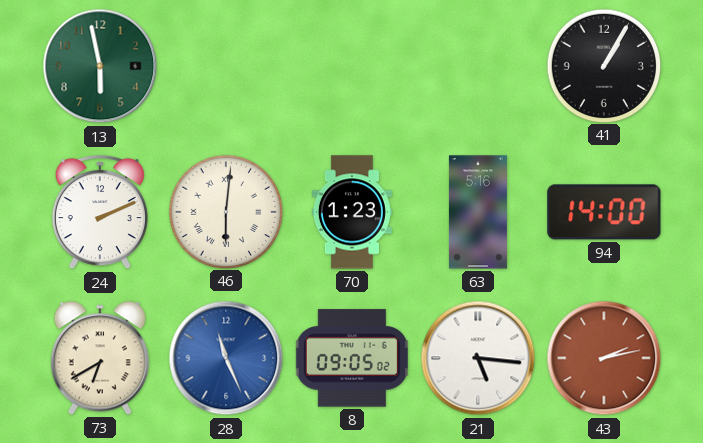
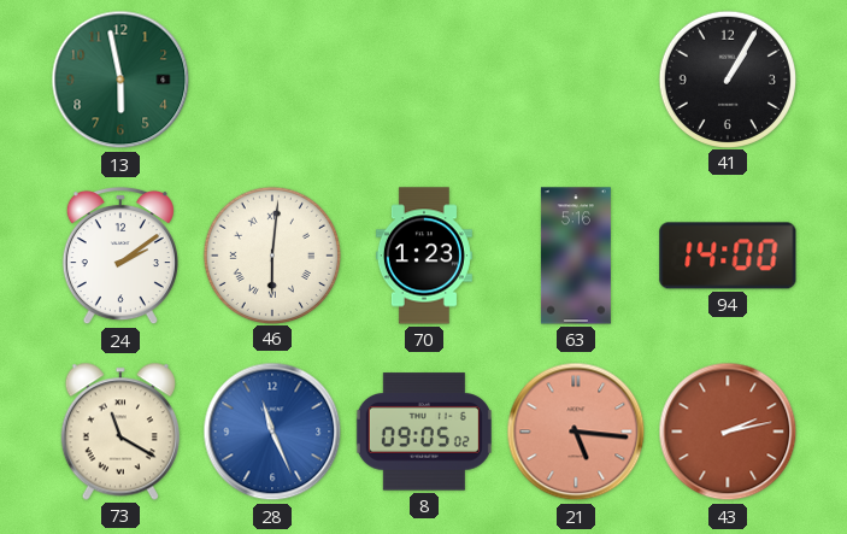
24: 2:11 -> 2:09
73: 6:40 -> 11:20
21 dial: white -> salmon
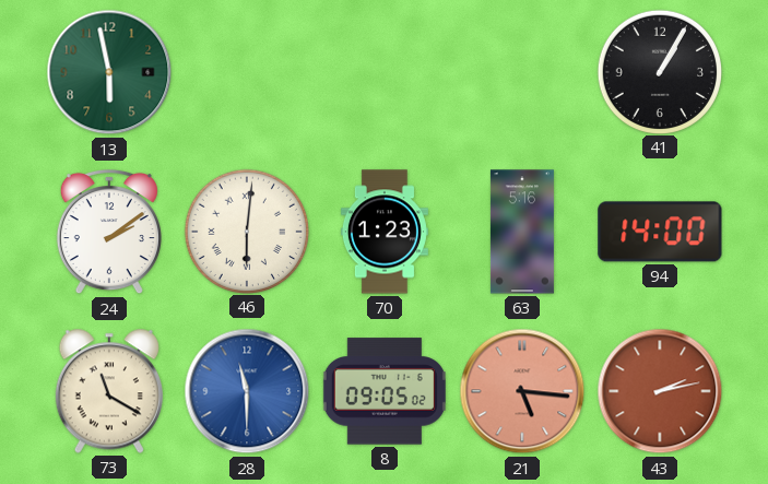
28: 11:26 -> 11:30
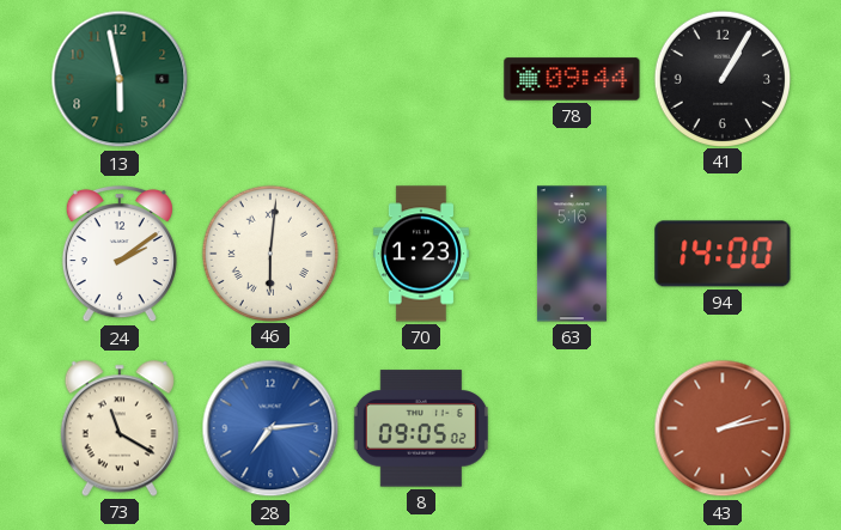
78: none -> 09:44
28: 11:30 -> 7:14
21: 5:16 -> none
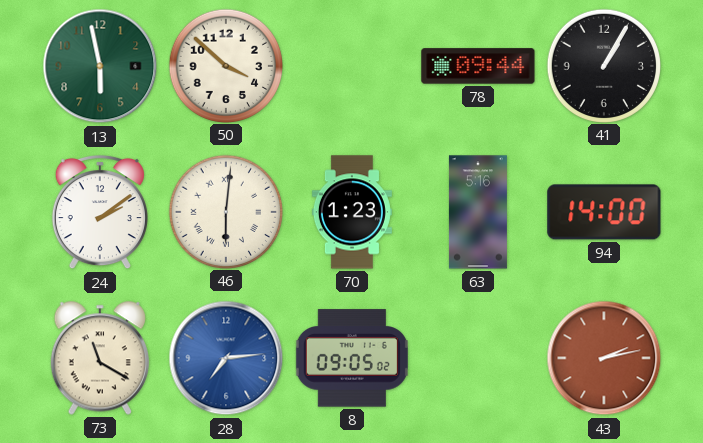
50: none -> 3:52
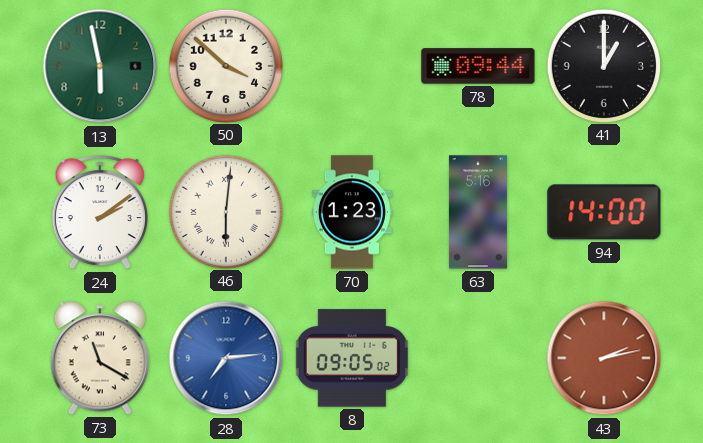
41: 1:05 -> 1:00
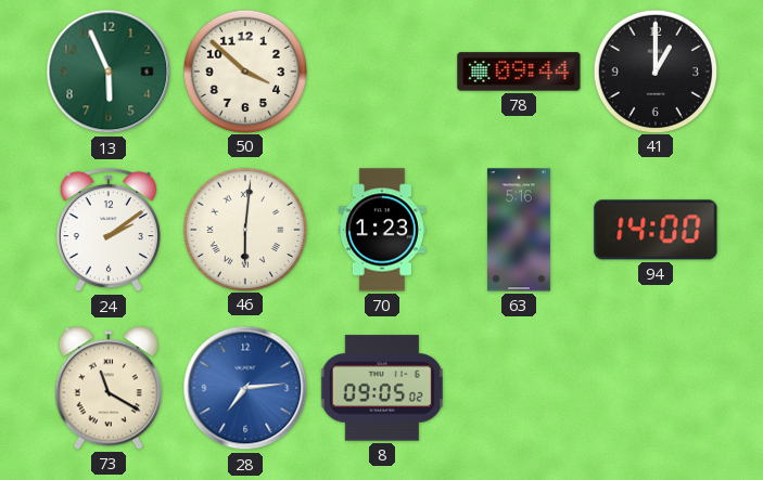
13: 5:58 -> 5:56
43: 2:13 -> none
